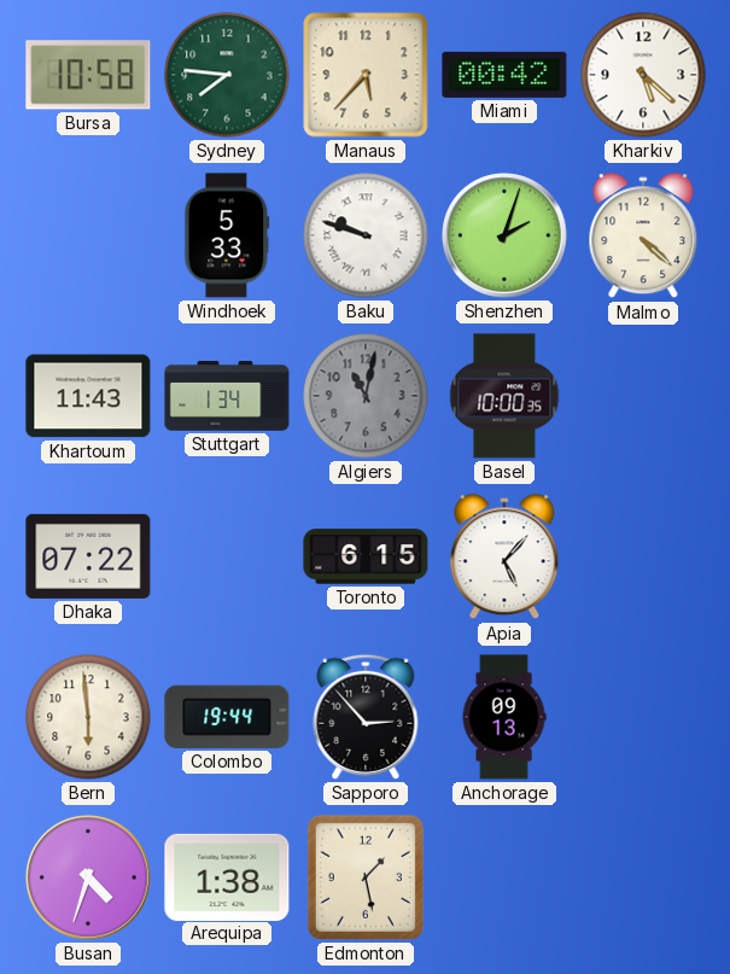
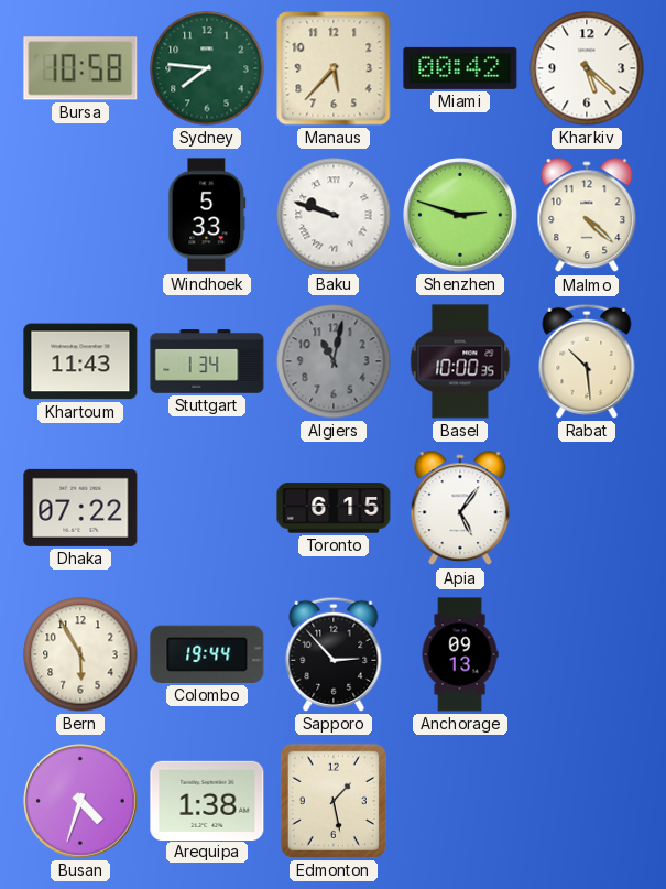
Shenzhen: 2:03 -> 2:48
Rabat: none -> 10:29
Apia: 5:07 -> 5:06
Bern: 5:59 -> 5:55
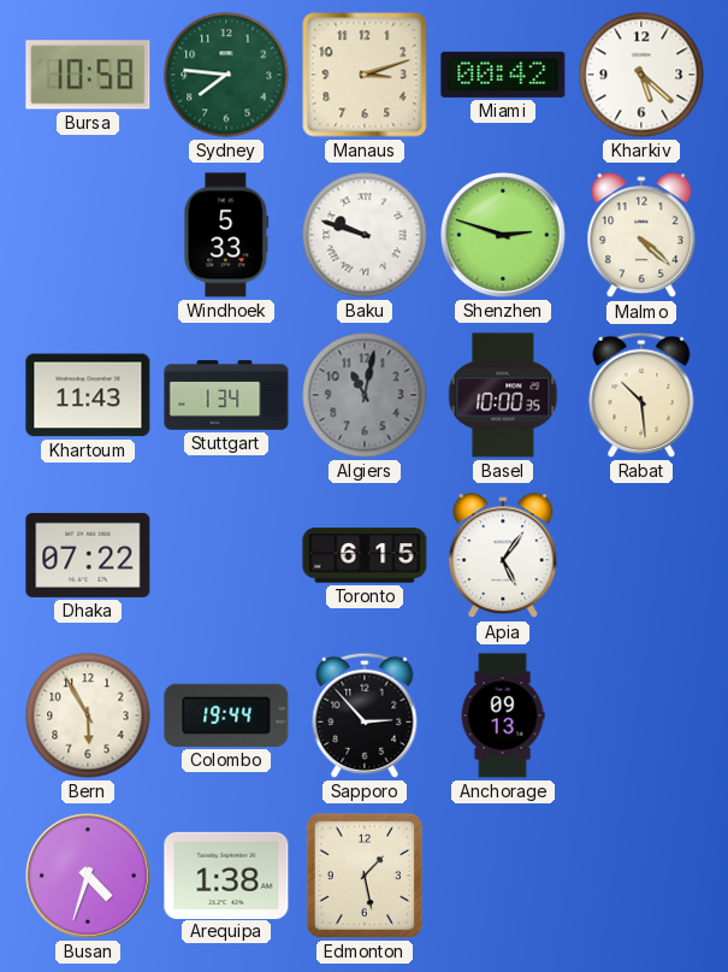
Manaus: 5:37 -> 3:12
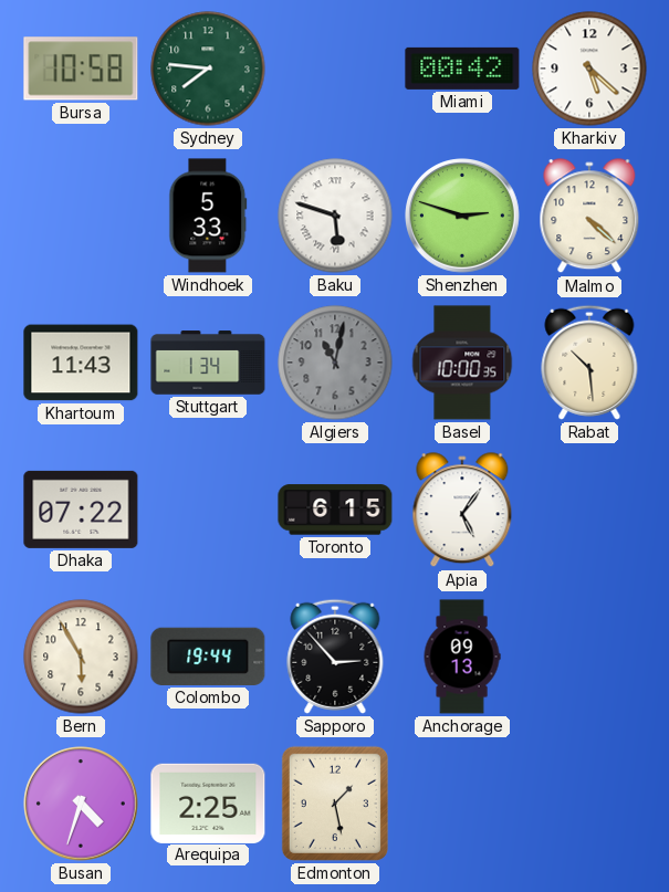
Manaus: 3:12 -> none
Baku: 9:48 -> 5:48
Arequipa: 1:38 -> 2:25
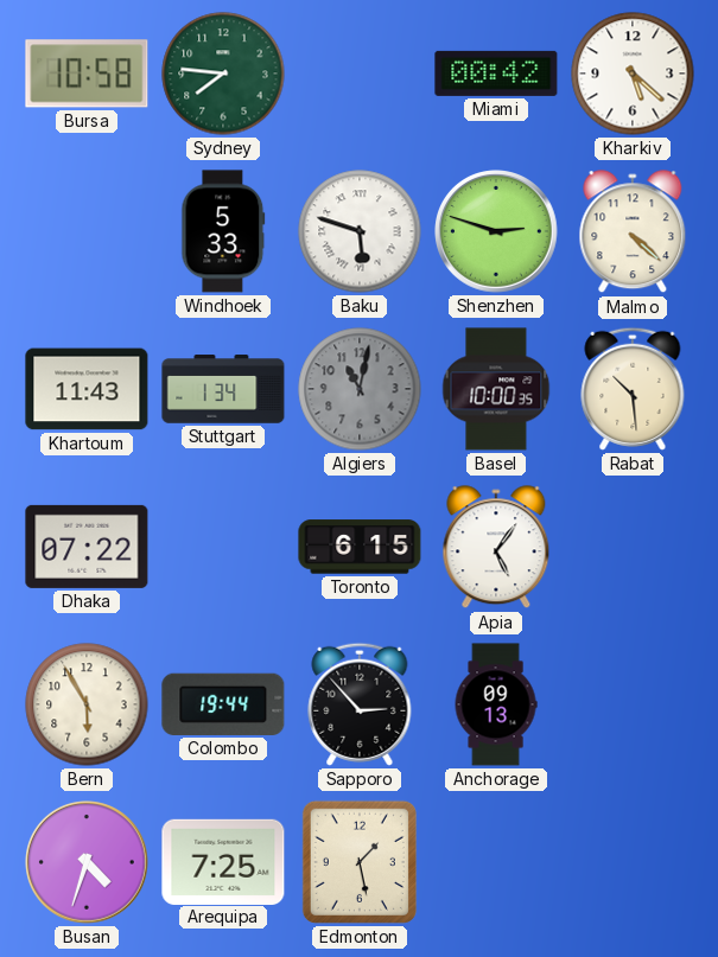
Arequipa: 2:25 -> 7:25
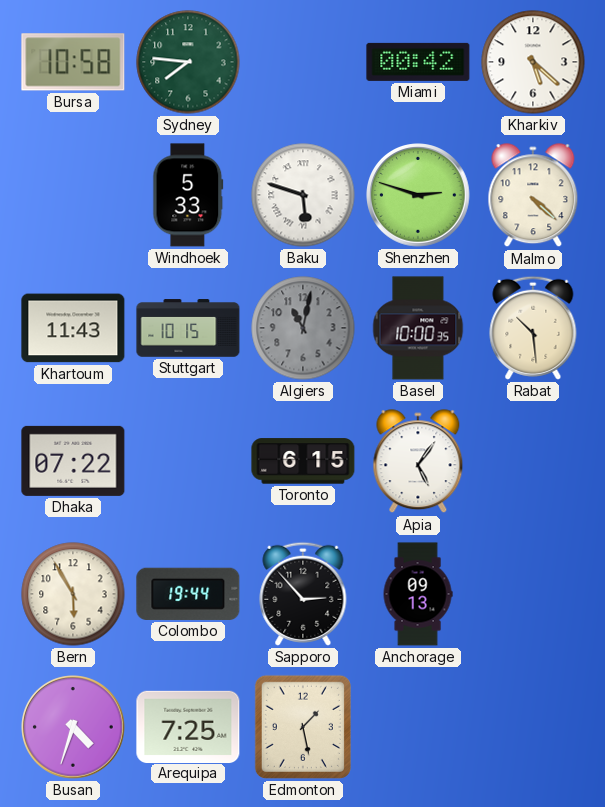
Stuttgart: 1:34 -> 10:15
